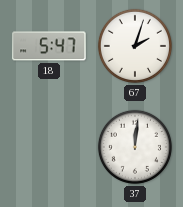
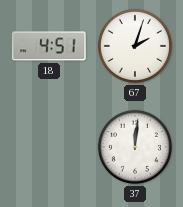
18: 5:47 -> 4:51
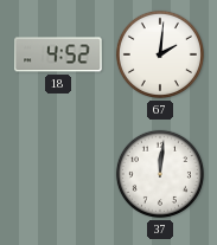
18: 4:51 -> 4:52
67: 2:03 -> 2:01
